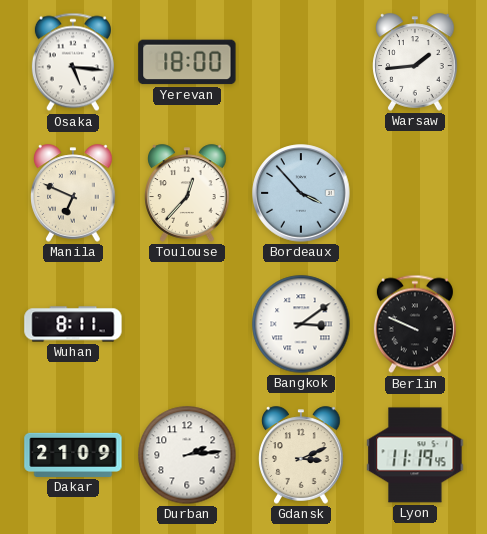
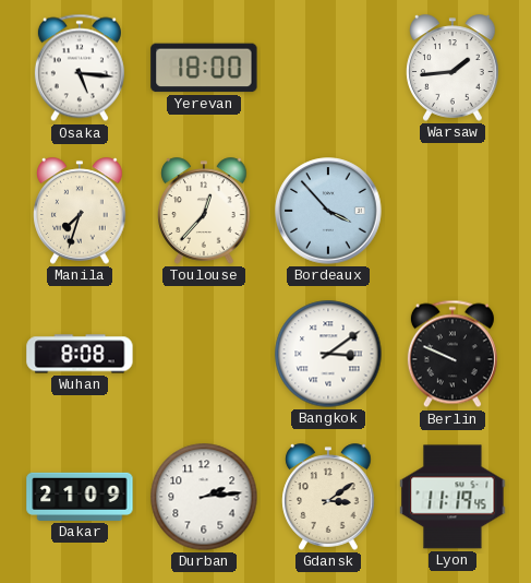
Manila: 6:49 -> 7:33
Wuhan: 8:11 -> 8:08
Gdansk: 3:11 -> 3:09
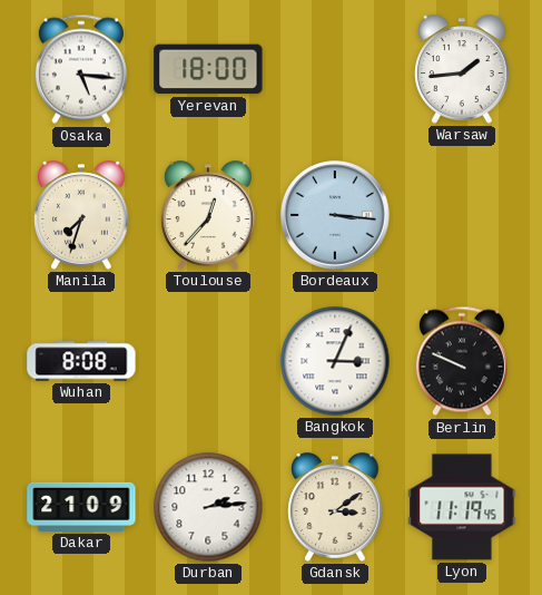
Bordeaux: 3:53 -> 3:16
Bangkok: 3:09 -> 3:04
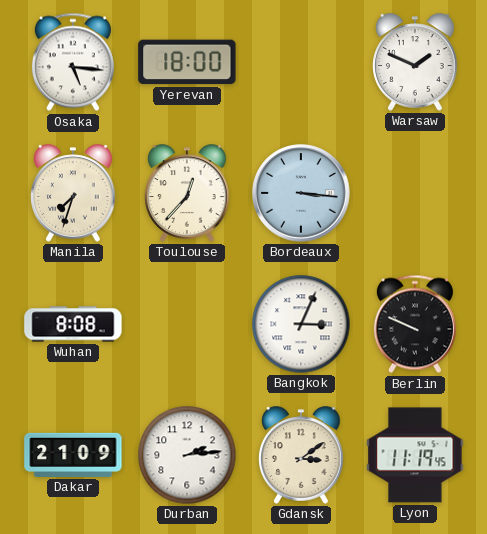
Warsaw: 1:44 -> 1:49
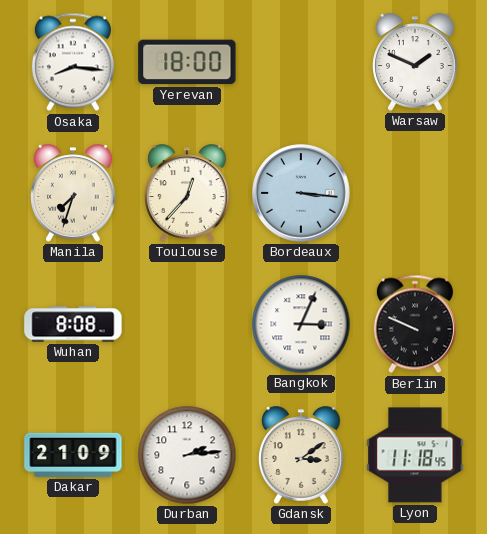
Osaka: 5:16 -> 8:16
Lyon: 11:19 -> 11:18
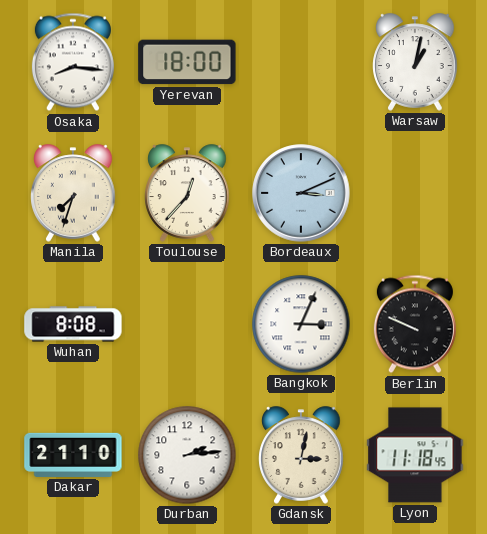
Warsaw: 1:49 -> 1:02
Bordeaux: 3:16 -> 3:11
Dakar: 21:09 -> 21:10
Gdansk: 3:09 -> 3:02
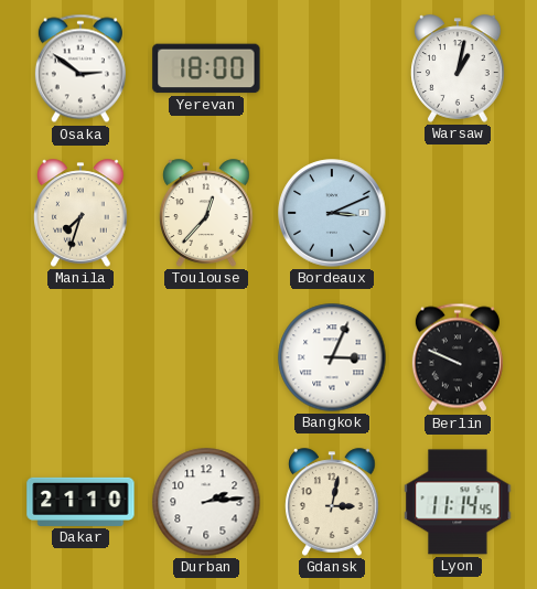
Osaka: 8:16 -> 2:51
Wuhan: 8:08 -> none
Lyon: 11:18 -> 11:14
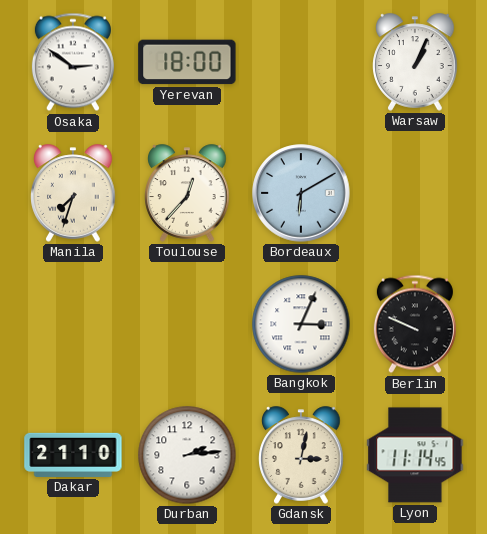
Warsaw: 1:02 -> 1:04
Bordeaux: 3:11 -> 6:10
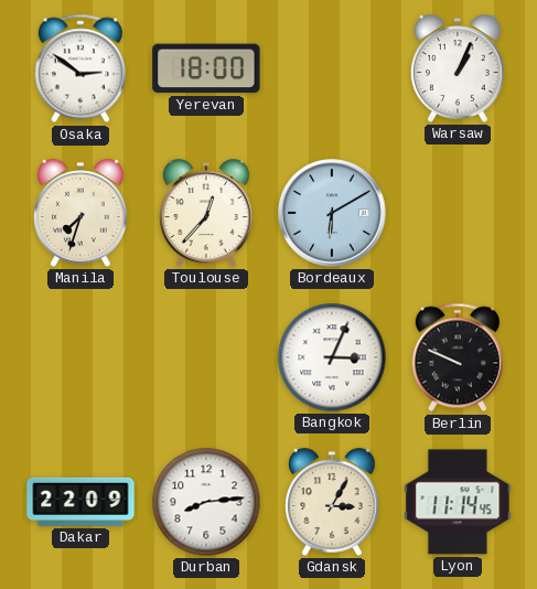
Dakar: 21:10 -> 22:09
Durban: 2:14 -> 8:14
Gdansk: 3:02 -> 3:05
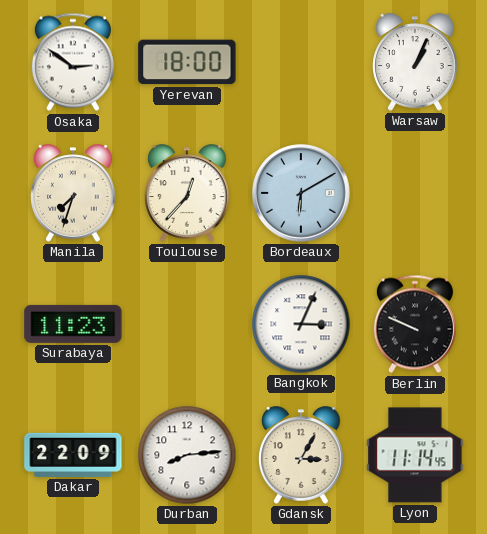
Surabaya: none -> 11:23
